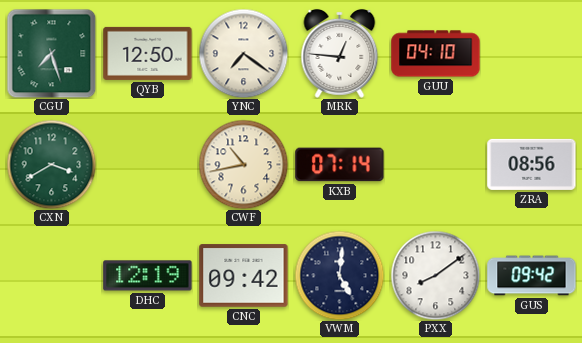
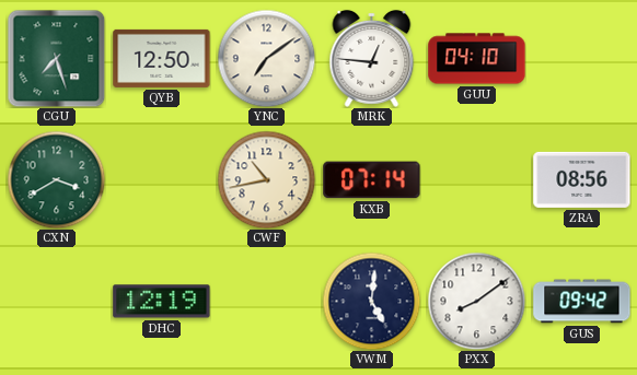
YNC: 7:21 -> 7:09
CNC: 09:42 -> none
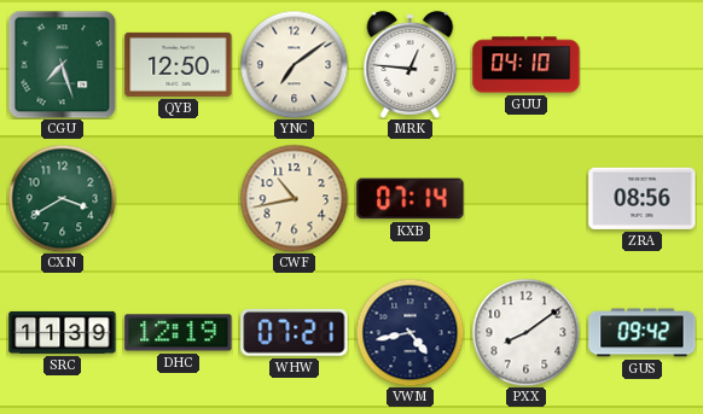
SRC: none -> 11:39
WHW: none -> 07:21
VWM: 5:01 -> 4:43
